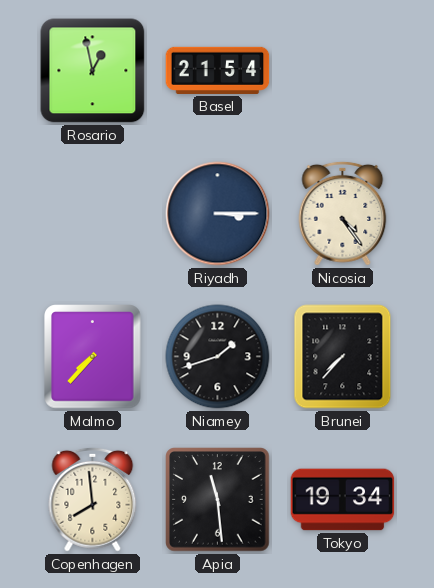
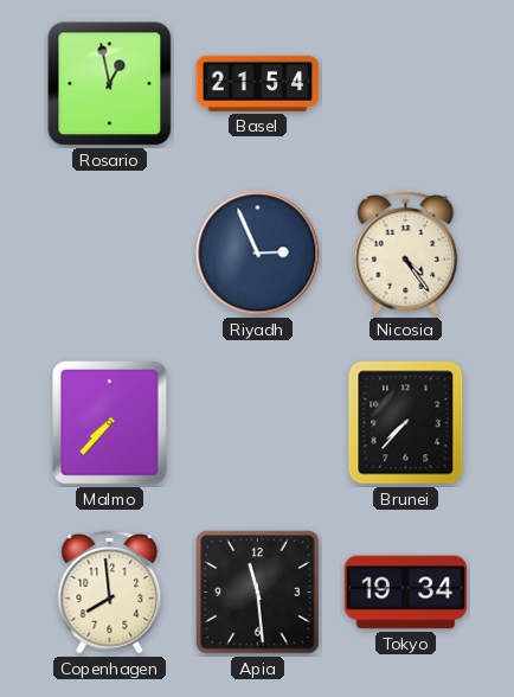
Riyadh: 3:15 -> 2:56
Niamey: 1:42 -> none
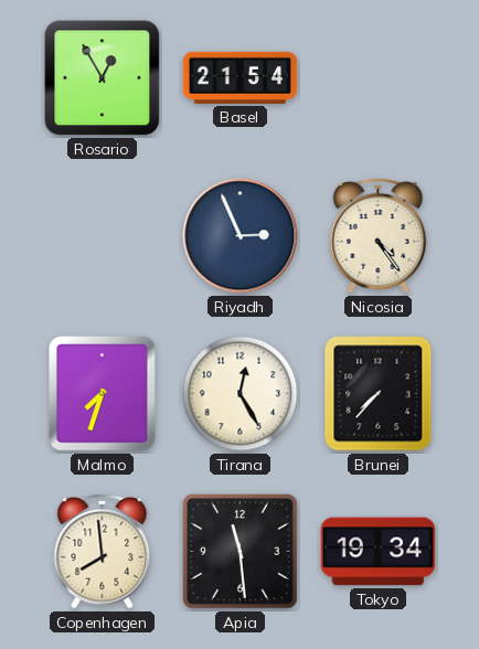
Rosario: 12:58 -> 12:55
Malmo: 7:37 -> 7:33
Tirana: none -> 12:25
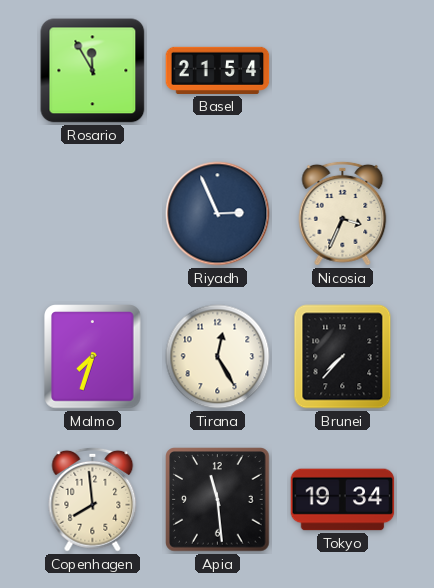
Rosario: 12:55 -> 11:55
Nicosia: 4:24 -> 3:34
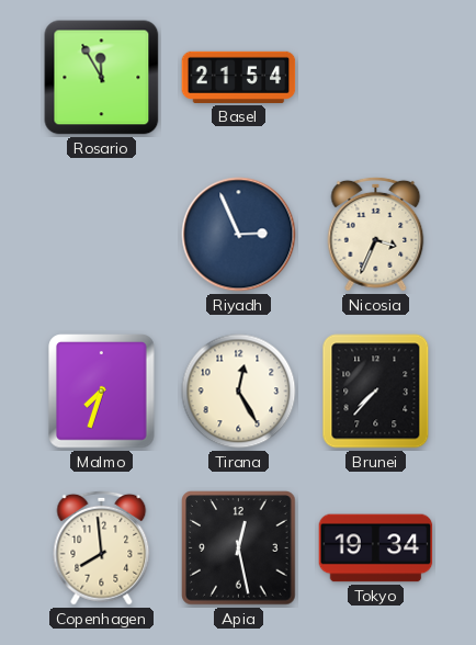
Apia: 11:29 -> 12:28
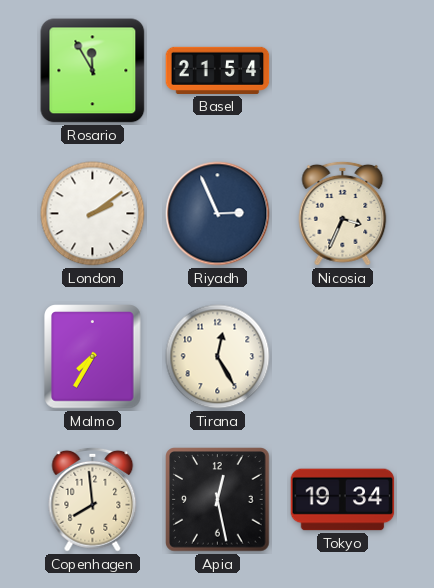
London: none -> 2:09
Malmo: 7:33 -> 7:35
Brunei: 7:37 -> none
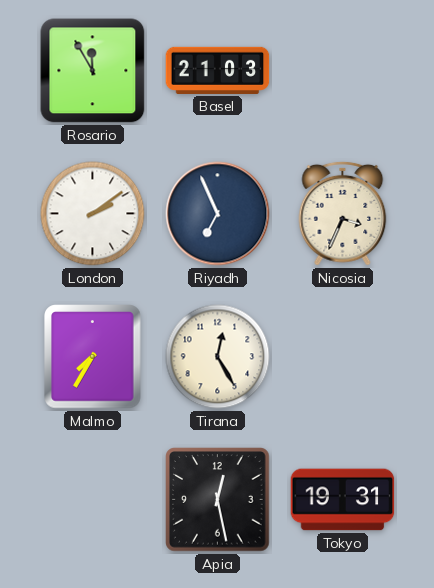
Basel: 21:54 -> 21:03
Riyadh: 2:56 -> 6:56
Copenhagen: 7:59 -> none
Tokyo: 19:34 -> 19:31
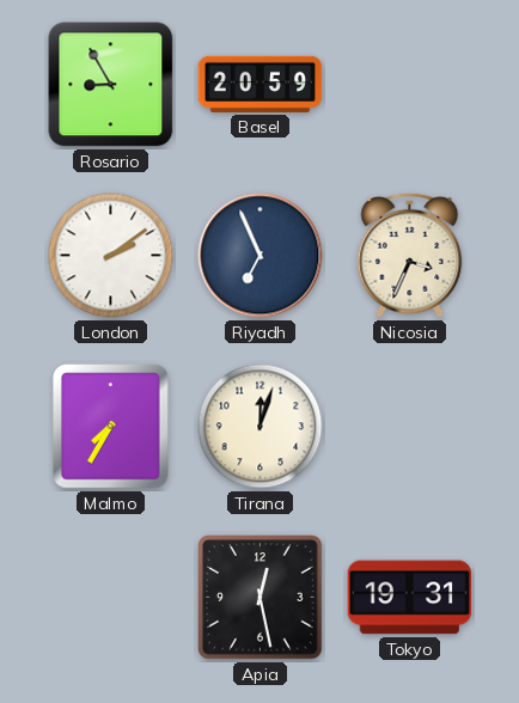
Rosario: 11:55 -> 8:55
Basel: 21:03 -> 20:59
Tirana: 12:25 -> 12:03
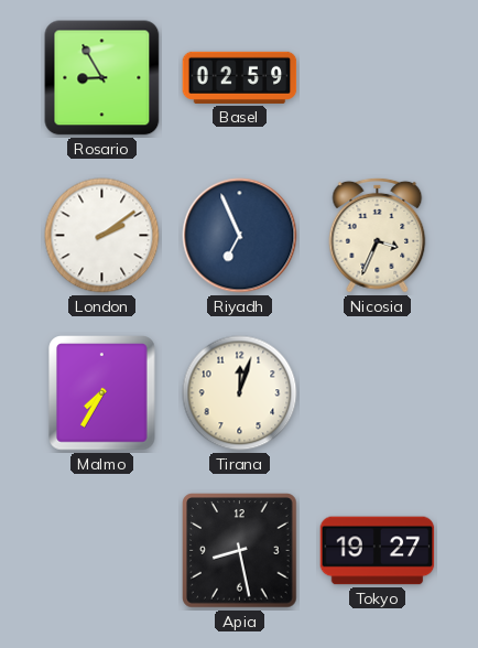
Basel: 20:59 -> 02:59
Apia: 12:28 -> 8:28
Tokyo: 19:31 -> 19:27
